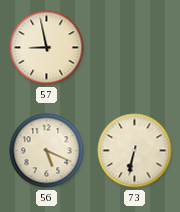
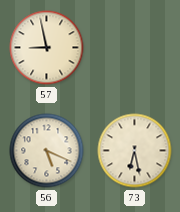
73: 6:32 -> 6:28
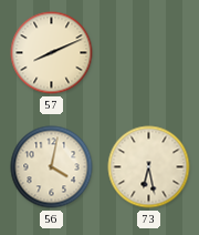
57: 8:58 -> 8:11
56: 5:19 -> 4:02
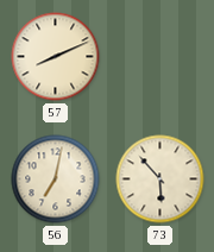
56: 4:02 -> 7:02
73: 6:28 -> 5:53
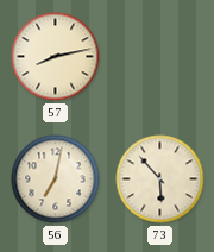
57: 8:11 -> 8:13
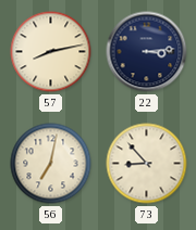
22: none -> 3:14
73: 5:53 -> 8:53
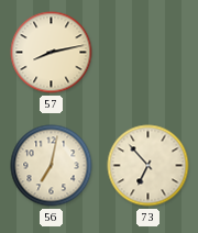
22: 3:14 -> none
73: 8:53 -> 6:53
